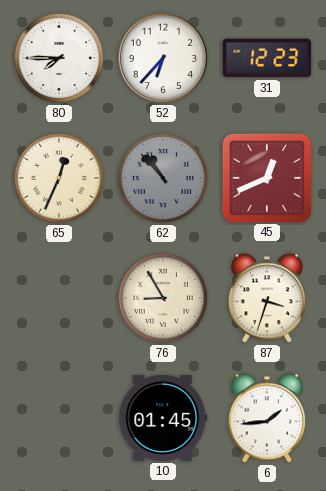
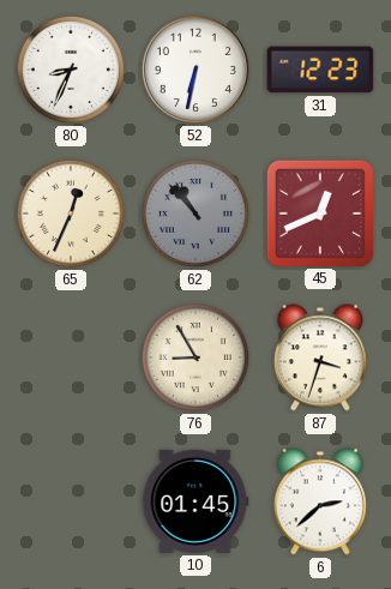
80: 7:45 -> 8:34
52: 6:37 -> 6:32
6: 1:44 -> 2:38
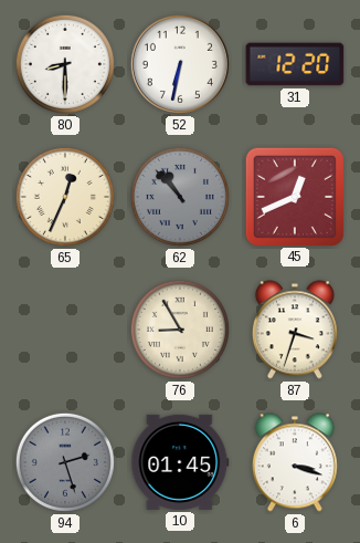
80: 8:34 -> 8:30
31: 12:23 -> 12:20
94: none -> 2:27
6: 2:38 -> 3:18
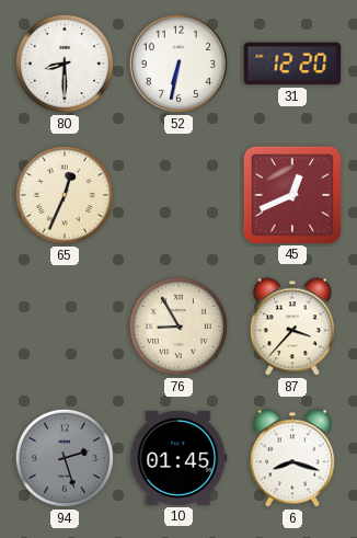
62: 10:53 -> none
87: 3:33 -> 3:37
6: 3:18 -> 8:18
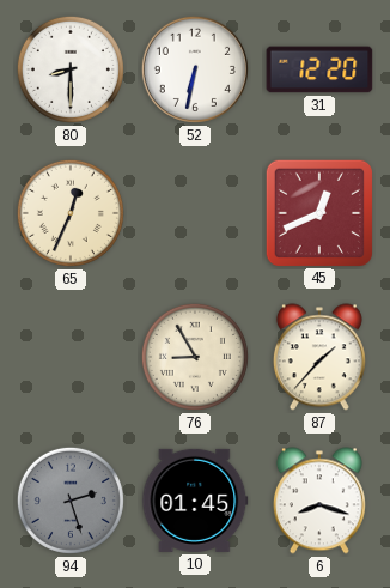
87: 3:37 -> 1:37
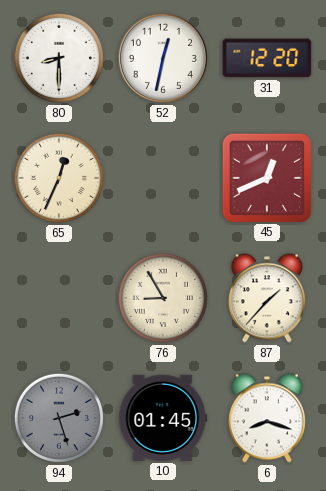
52: 6:32 -> 12:32
